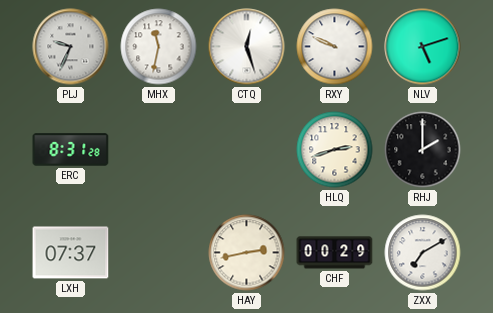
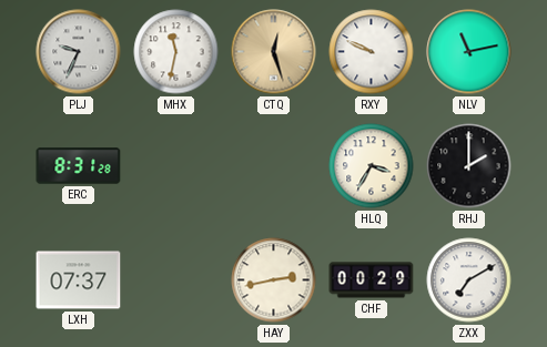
CTQ dial: white -> champagne
NLV: 5:12 -> 11:13
HLQ: 2:42 -> 3:35
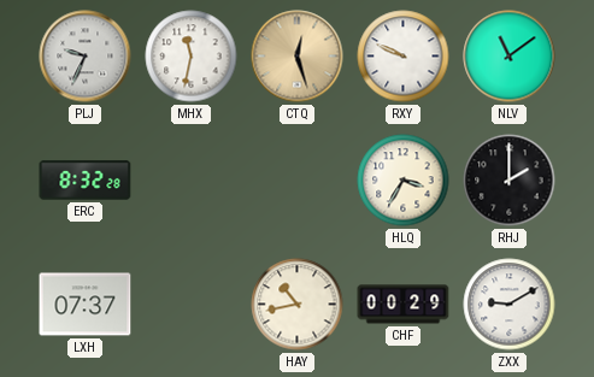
NLV: 11:13 -> 11:09
ERC: 8:31 -> 8:32
HAY: 2:43 -> 10:43
ZXX: 7:10 -> 9:10
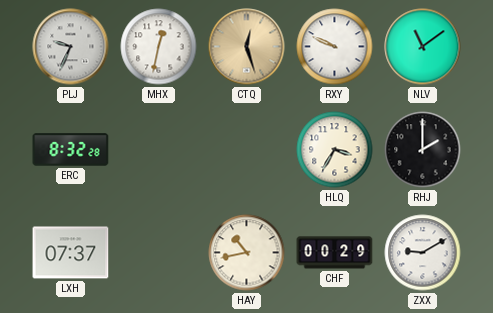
MHX: 11:32 -> 12:32
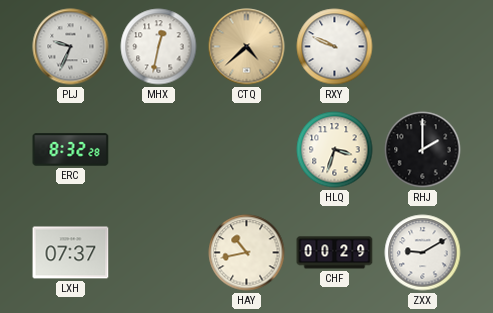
CTQ: 12:27 -> 4:38
NLV: 11:09 -> none
HLQ: 3:35 -> 3:33
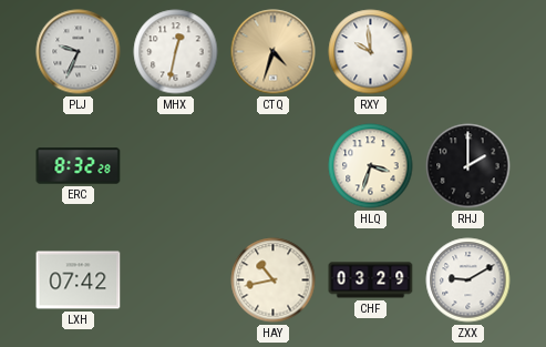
CTQ: 4:38 -> 4:33
RXY: 9:49 -> 9:59
LXH: 07:37 -> 07:42
CHF: 00:29 -> 03:29
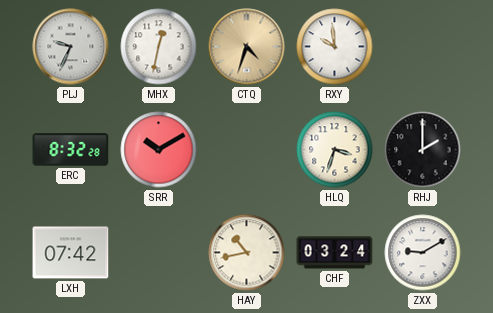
SRR: none -> 10:10
CHF: 03:29 -> 03:24
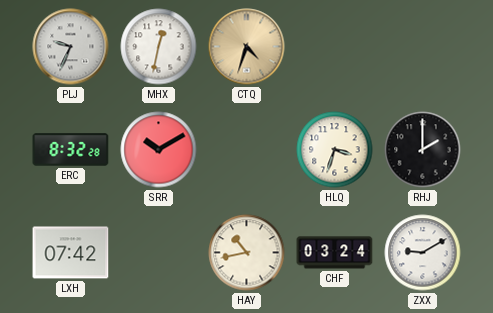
RXY: 9:59 -> none
